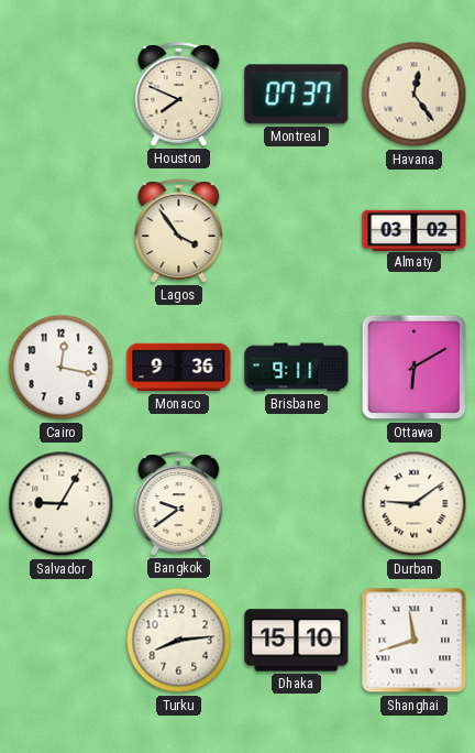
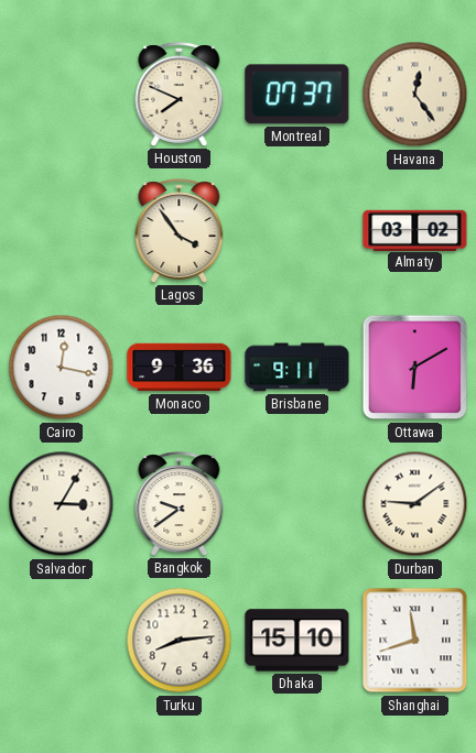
Salvador: 9:05 -> 3:05
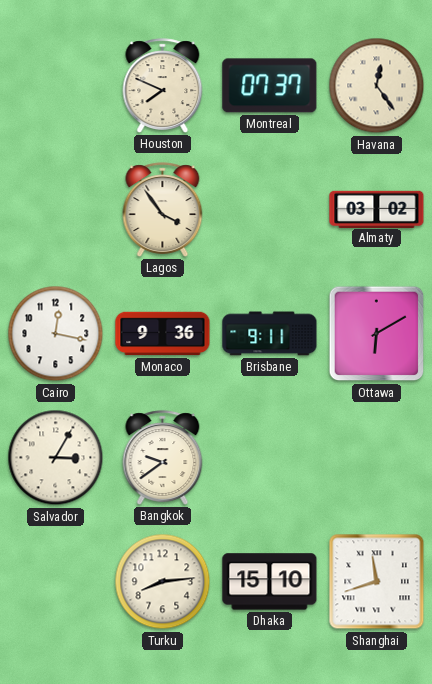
Durban: 9:09 -> none
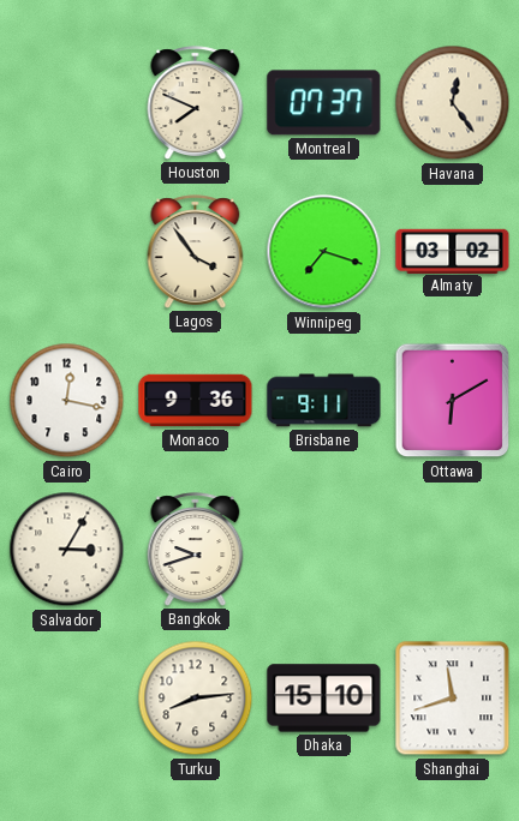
Winnipeg: none -> 7:18
Bangkok: 9:39 -> 9:42
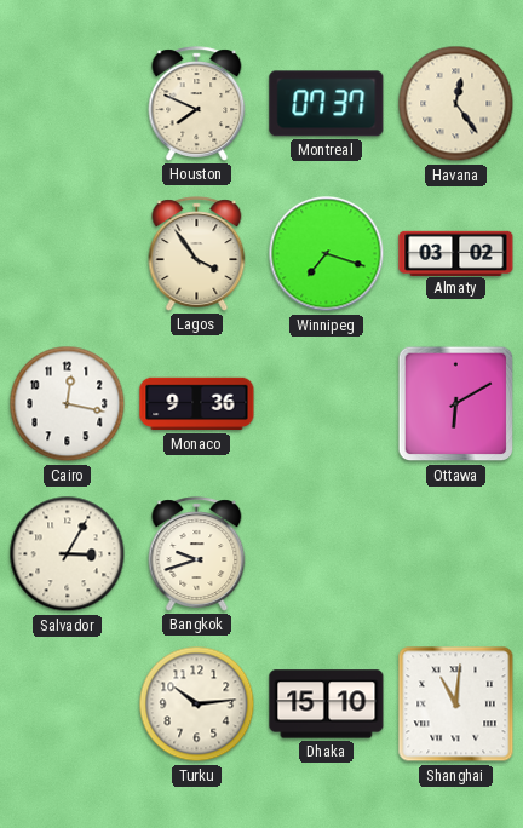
Brisbane: 9:11 -> none
Turku: 8:14 -> 10:14
Shanghai: 11:42 -> 11:01
